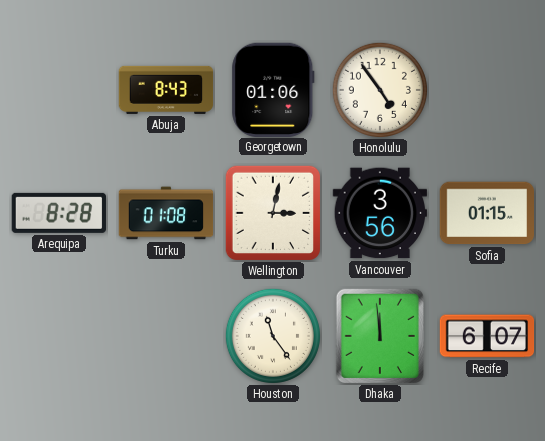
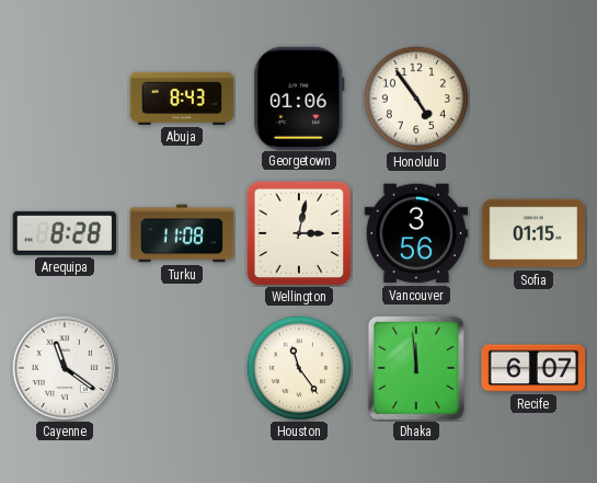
Turku: 01:08 -> 11:08
Cayenne: none -> 11:21
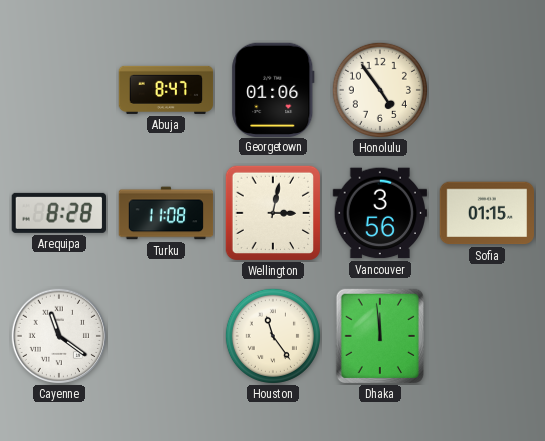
Abuja: 8:43 -> 8:47
Recife: 6:07 -> none
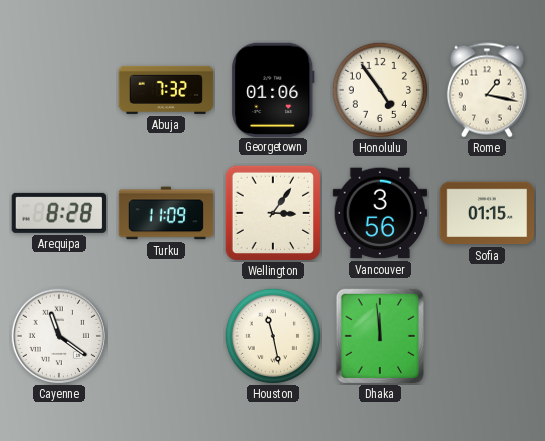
Abuja: 8:47 -> 7:32
Rome: none -> 1:17
Turku: 11:08 -> 11:09
Wellington: 3:02 -> 3:06
Houston: 11:24 -> 11:28
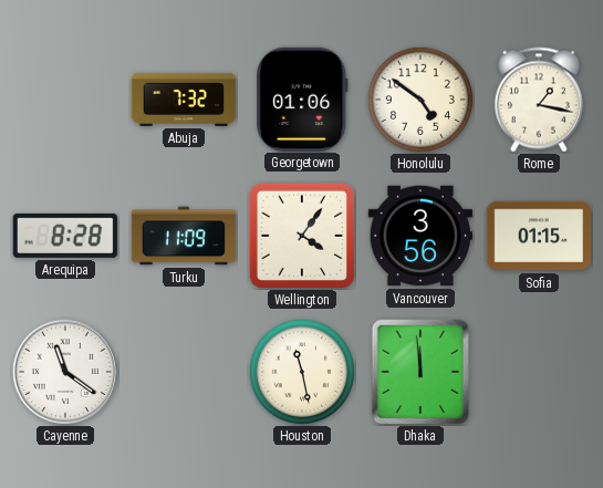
Honolulu: 4:54 -> 4:51
Wellington: 3:06 -> 4:06
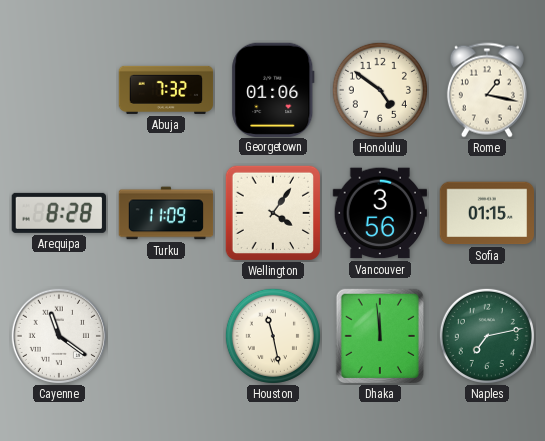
Naples: none -> 7:13
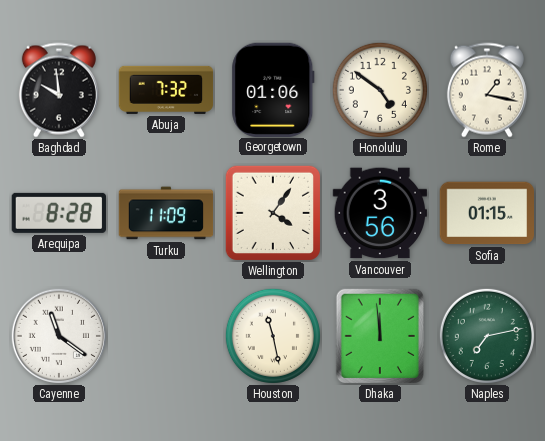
Baghdad: none -> 9:59
